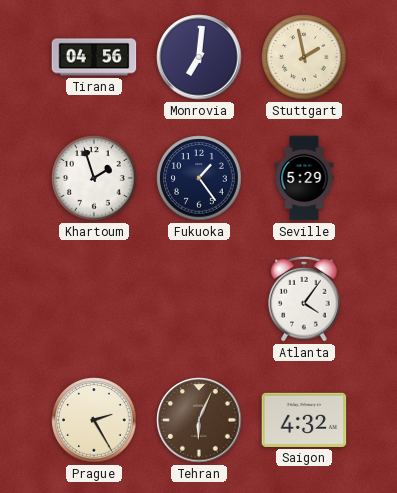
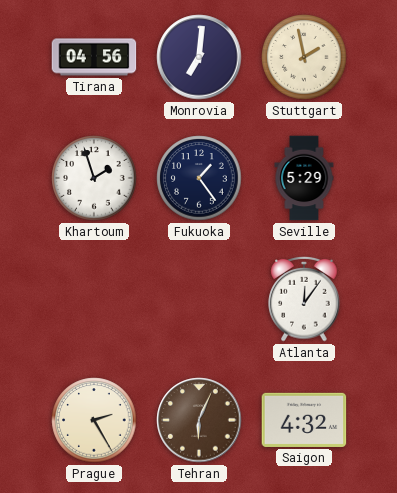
Atlanta: 4:06 -> 12:06
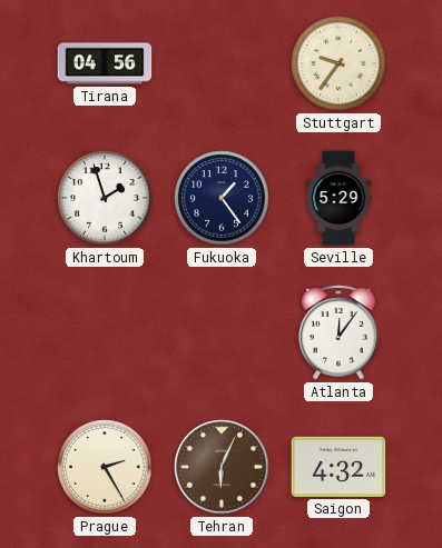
Monrovia: 7:01 -> none
Stuttgart: 1:58 -> 9:36
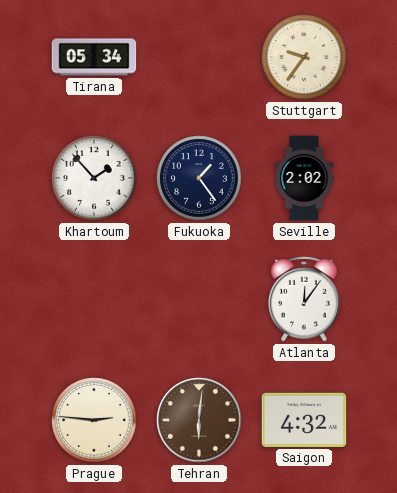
Tirana: 04:56 -> 05:34
Khartoum: 1:57 -> 1:53
Seville: 5:29 -> 2:02
Prague: 2:25 -> 2:46
Tehran: 6:04 -> 6:01
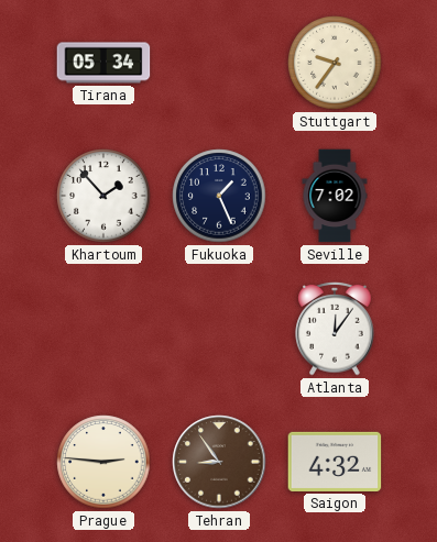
Fukuoka: 1:24 -> 1:26
Seville: 2:02 -> 7:02
Tehran: 6:01 -> 8:54
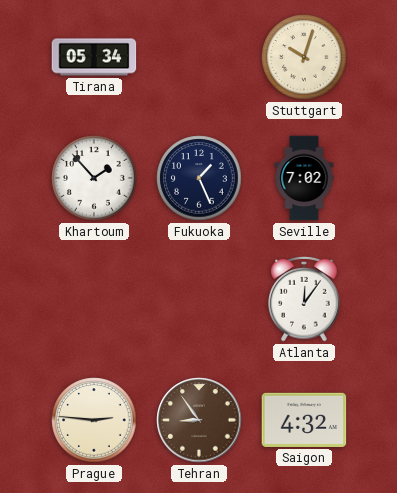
Stuttgart: 9:36 -> 10:03
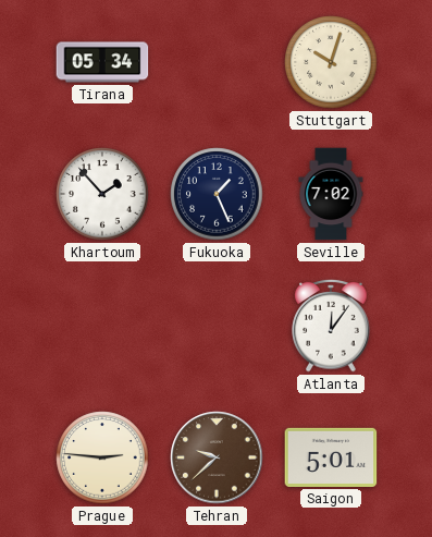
Tehran: 8:54 -> 9:38
Saigon: 4:32 -> 5:01
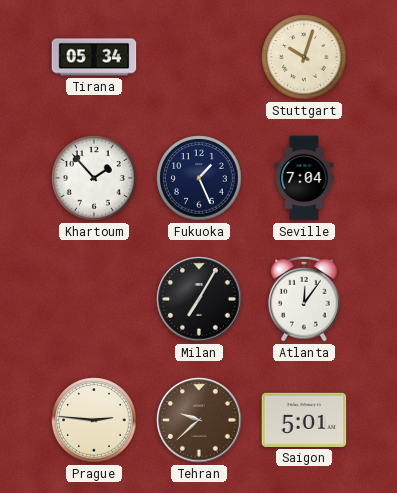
Seville: 7:02 -> 7:04
Milan: none -> 7:05
